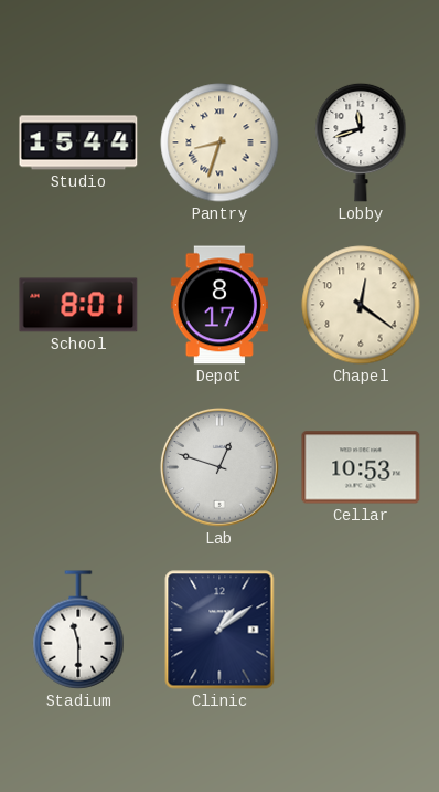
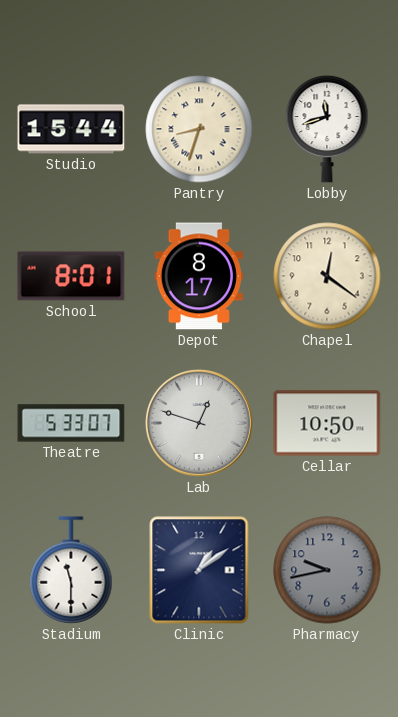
Theatre: none -> 5:33
Cellar: 10:53 -> 10:50
Pharmacy: none -> 9:43
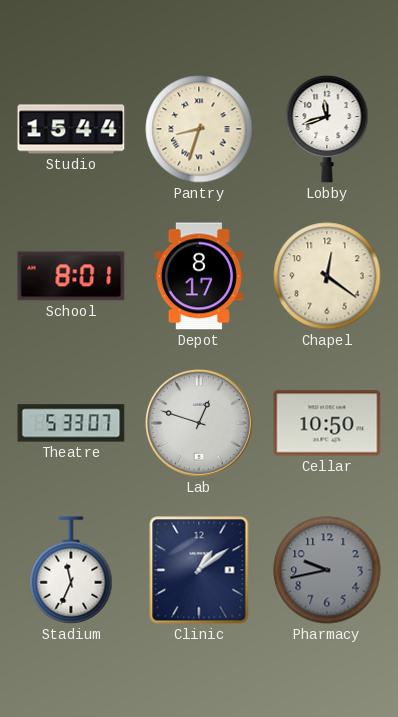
Stadium: 11:30 -> 11:34
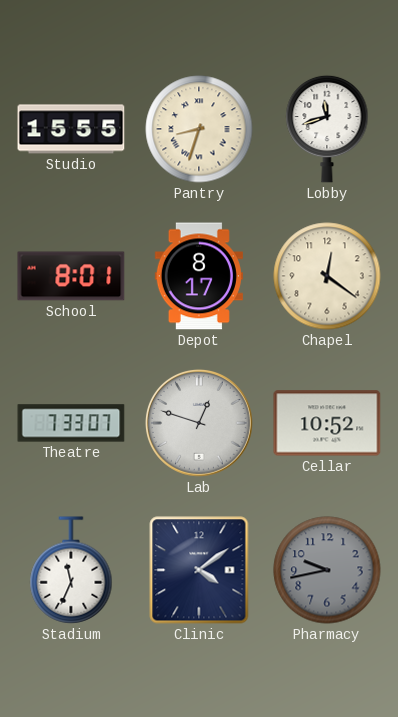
Studio: 15:44 -> 15:55
Theatre: 5:33 -> 7:33
Cellar: 10:50 -> 10:52
Clinic: 1:09 -> 4:09
